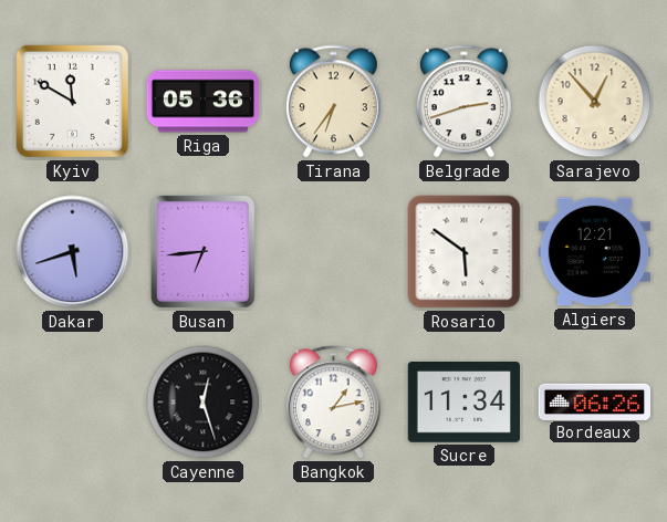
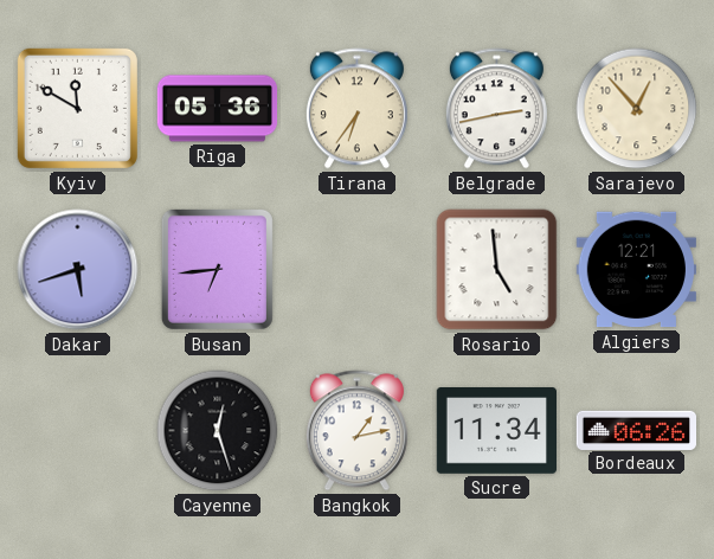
Belgrade: 2:42 -> 2:43
Rosario: 5:51 -> 4:59
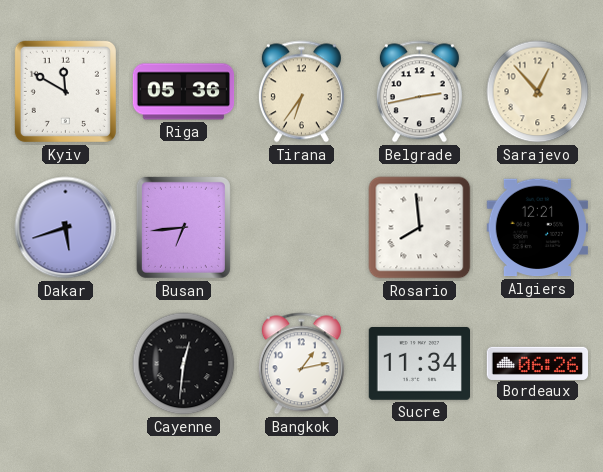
Rosario: 4:59 -> 7:59
Cayenne: 12:27 -> 12:31
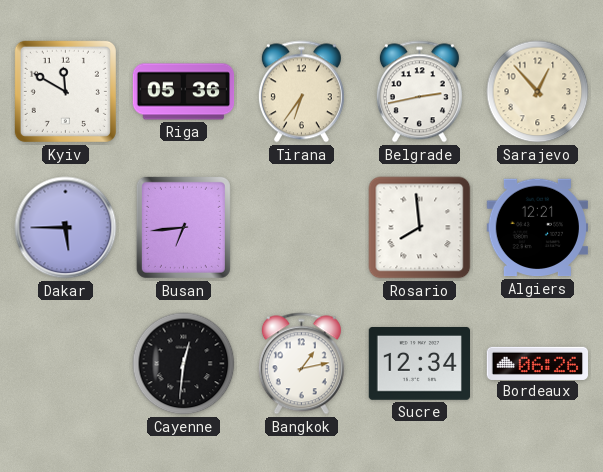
Dakar: 5:42 -> 5:45
Sucre: 11:34 -> 12:34
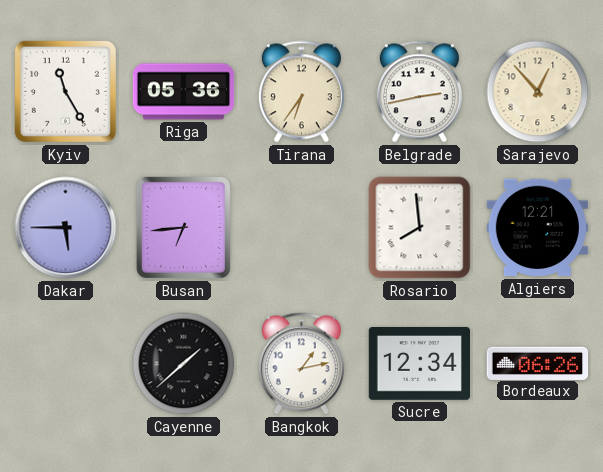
Kyiv: 11:50 -> 11:25
Cayenne: 12:31 -> 1:38
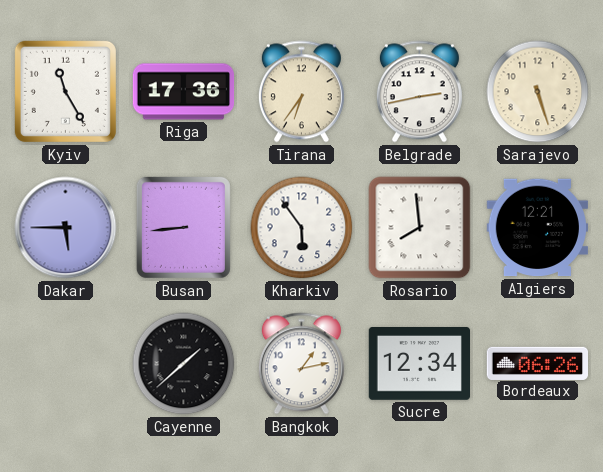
Riga: 05:36 -> 17:36
Sarajevo: 12:53 -> 5:27
Busan: 6:44 -> 8:44
Kharkiv: none -> 5:54
